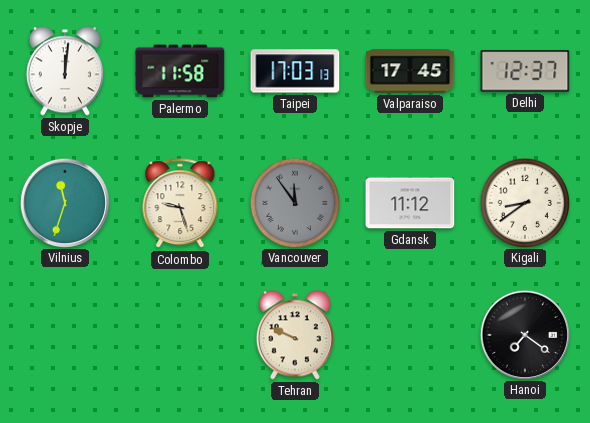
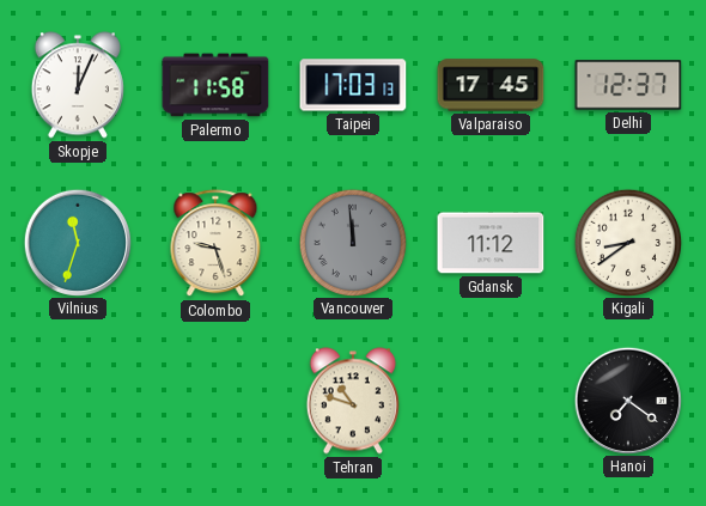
Skopje: 12:01 -> 12:04
Vancouver: 11:54 -> 11:59
Tehran: 9:49 -> 10:48
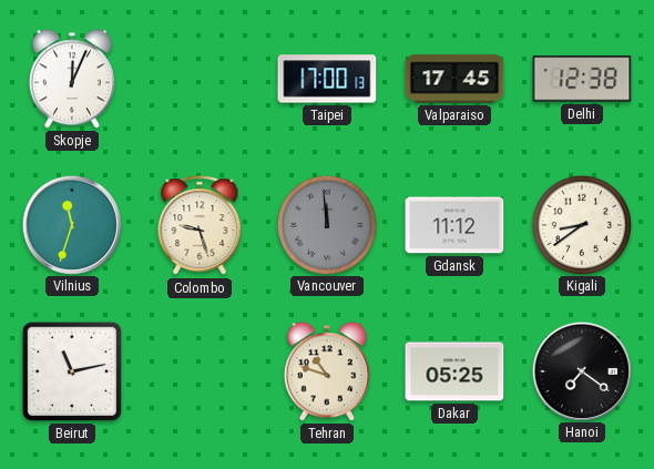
Palermo: 11:58 -> none
Taipei: 17:03 -> 17:00
Delhi: 12:37 -> 12:38
Beirut: none -> 11:13
Dakar: none -> 05:25
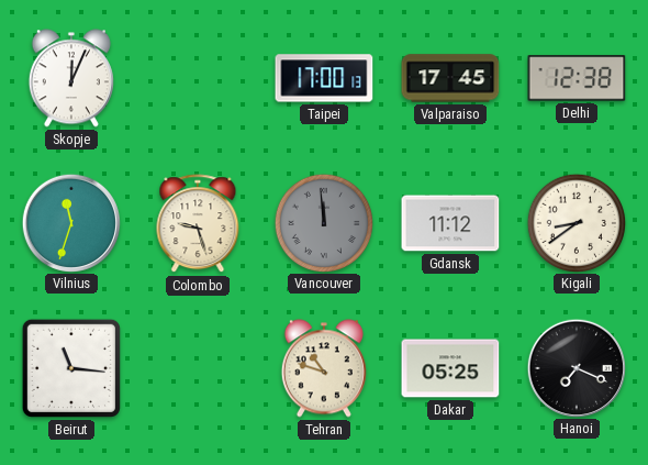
Beirut: 11:13 -> 11:16
Hanoi: 7:21 -> 7:19
